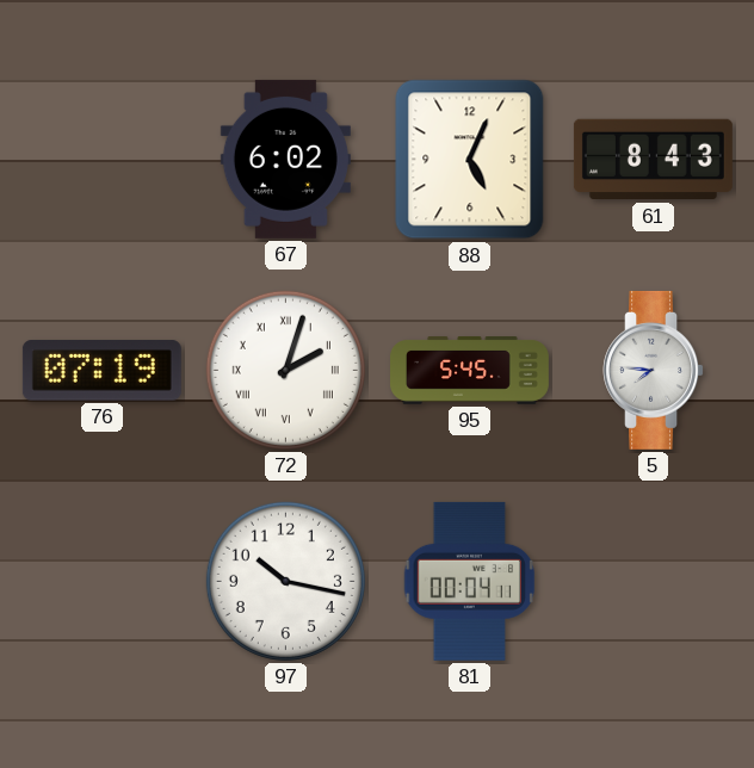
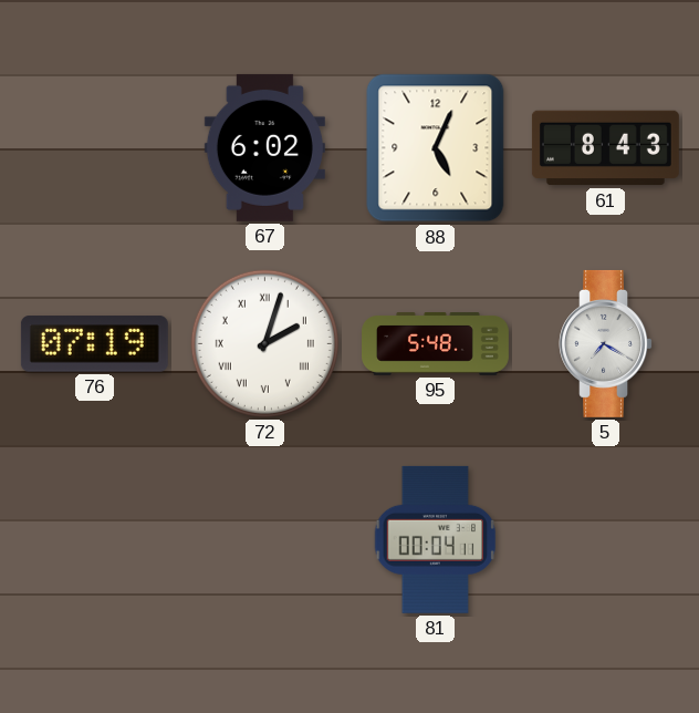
95: 5:45 -> 5:48
5: 7:46 -> 7:20
97: 10:17 -> none
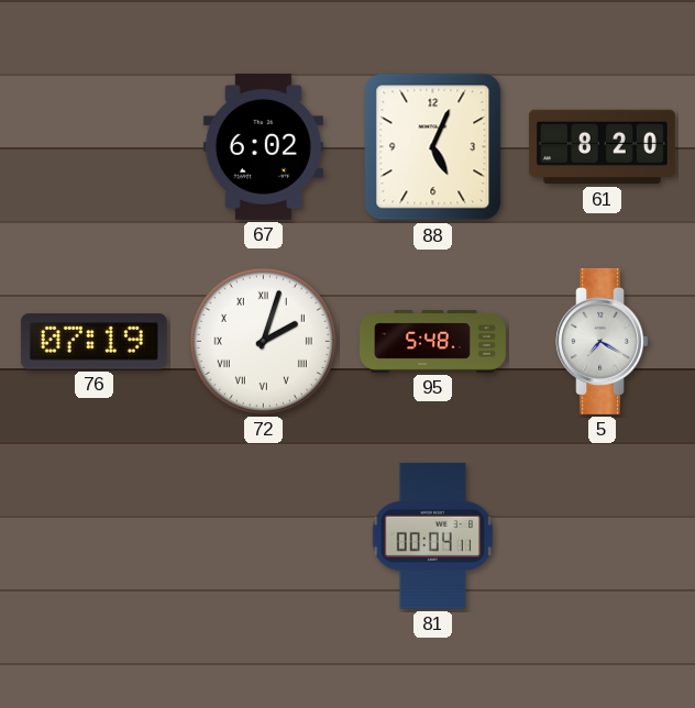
61: 8:43 -> 8:20
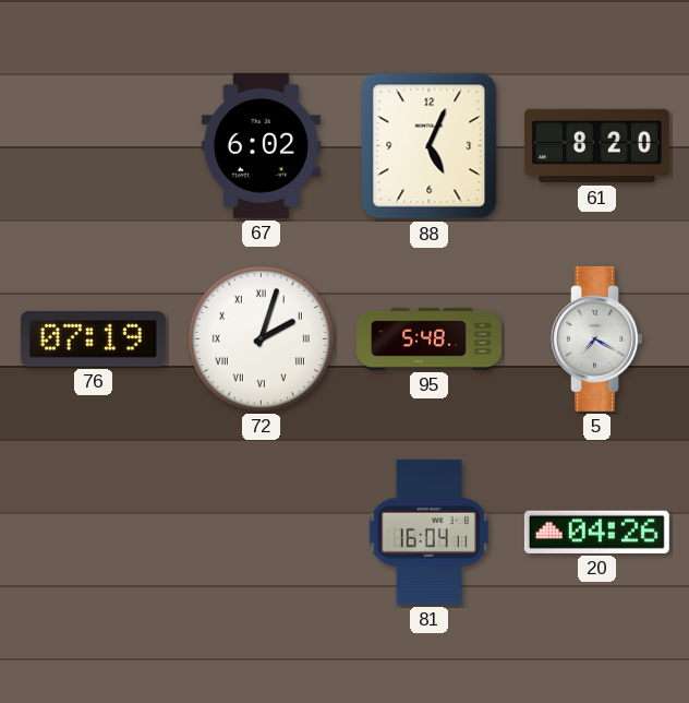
81: 00:04 -> 16:04
20: none -> 04:26
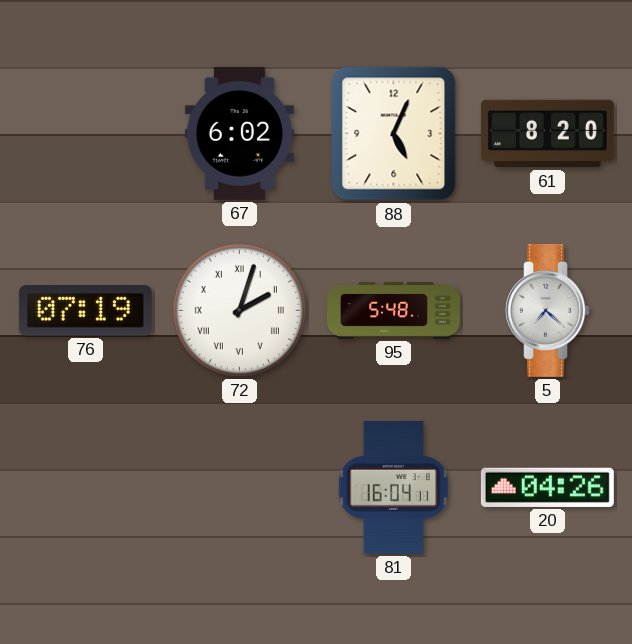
5: 7:20 -> 7:22
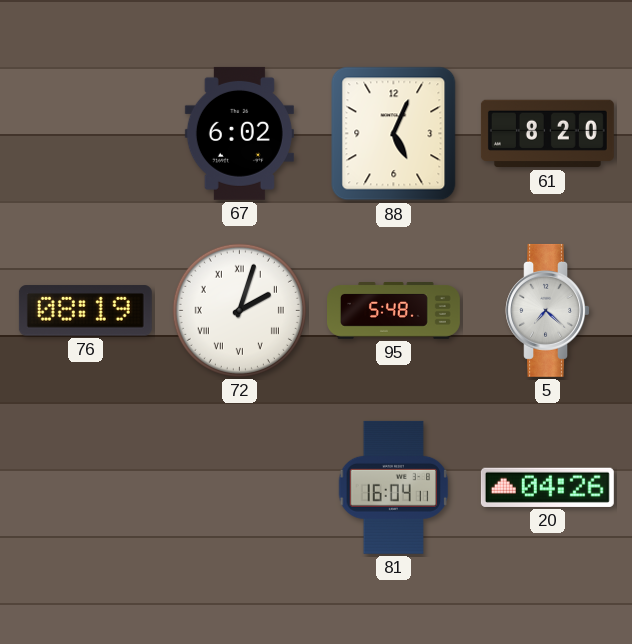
76: 07:19 -> 08:19
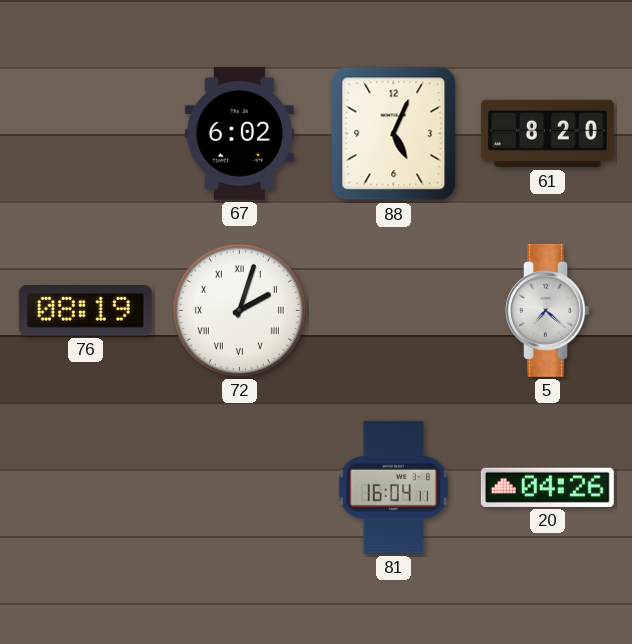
95: 5:48 -> none
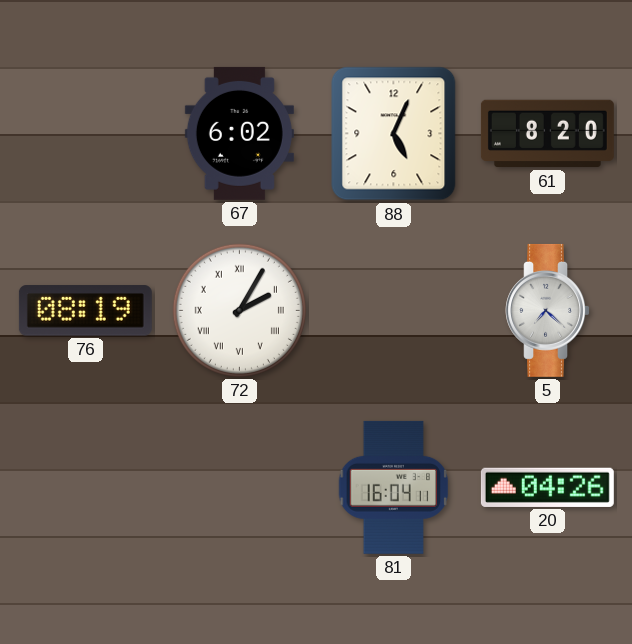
72: 2:03 -> 2:05
